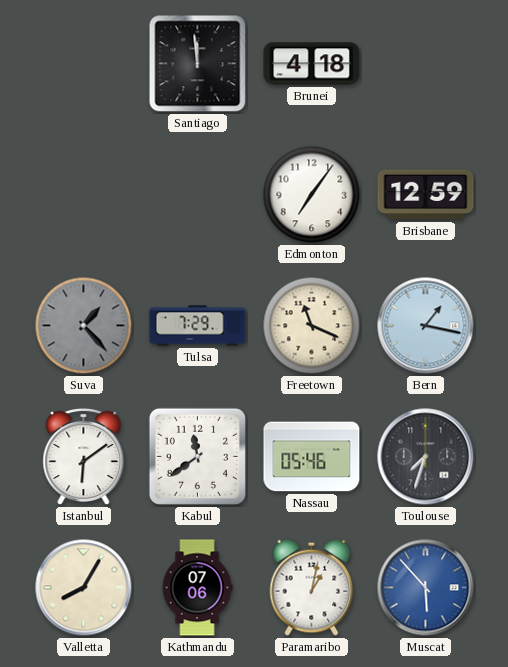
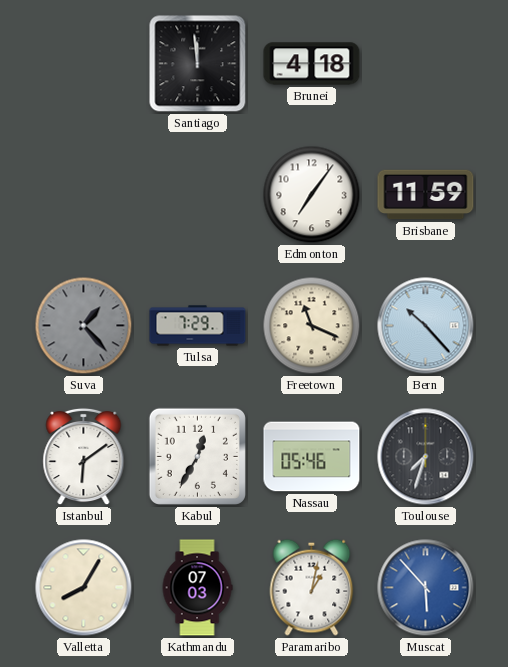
Brisbane: 12:59 -> 11:59
Bern: 1:17 -> 10:23
Kabul: 11:39 -> 12:35
Kathmandu: 07:06 -> 07:03
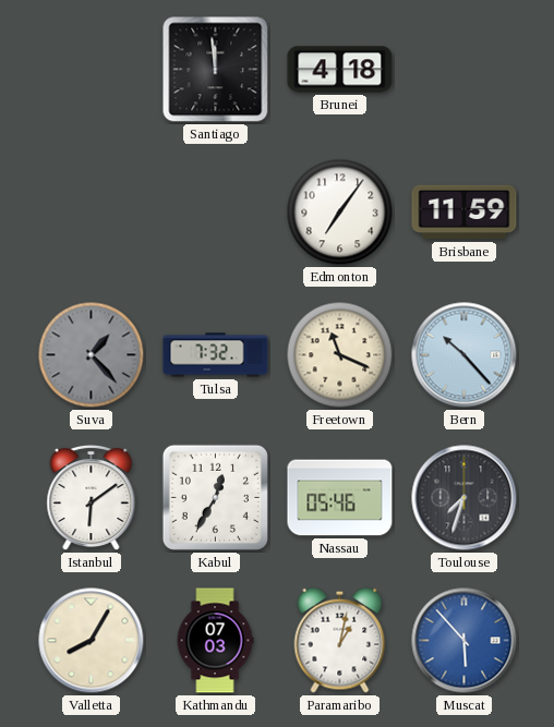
Tulsa: 7:29 -> 7:32
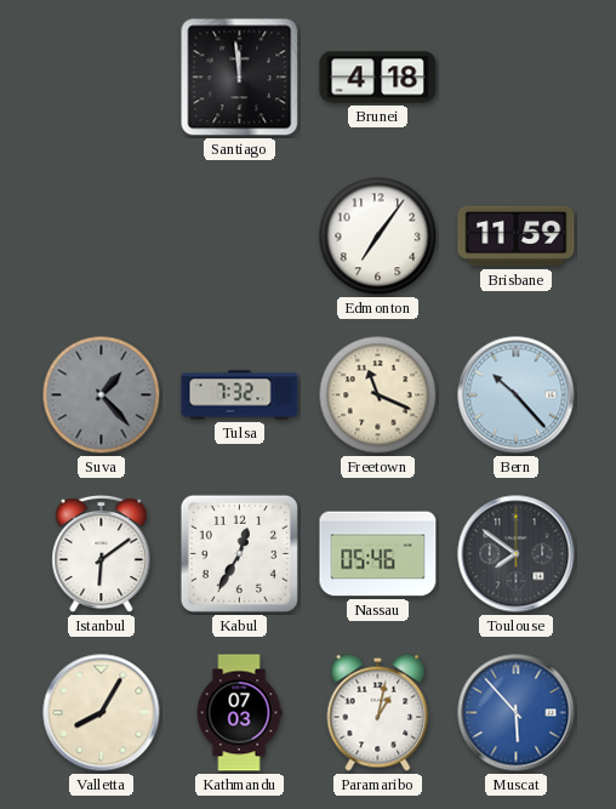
Toulouse: 7:33 -> 7:51
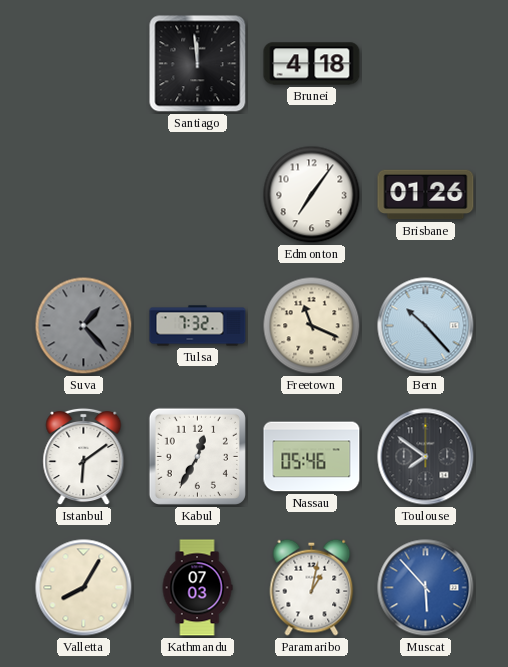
Brisbane: 11:59 -> 01:26
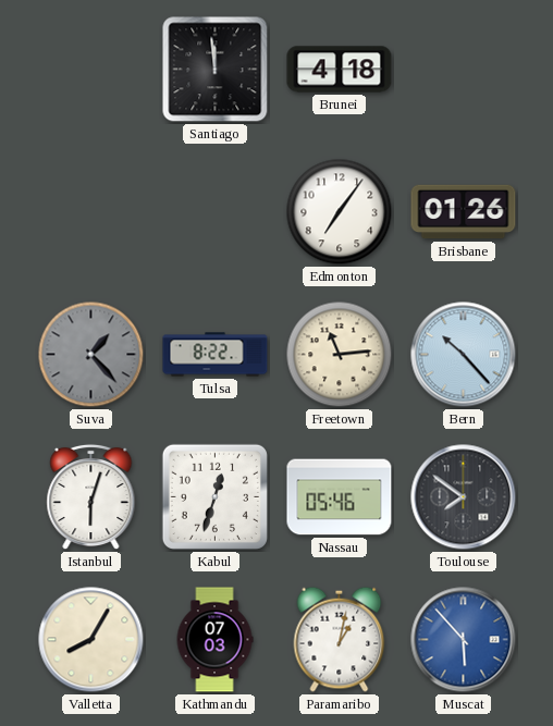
Tulsa: 7:32 -> 8:22
Freetown: 11:19 -> 11:14
Istanbul: 6:09 -> 6:03
Kabul: 12:35 -> 12:33
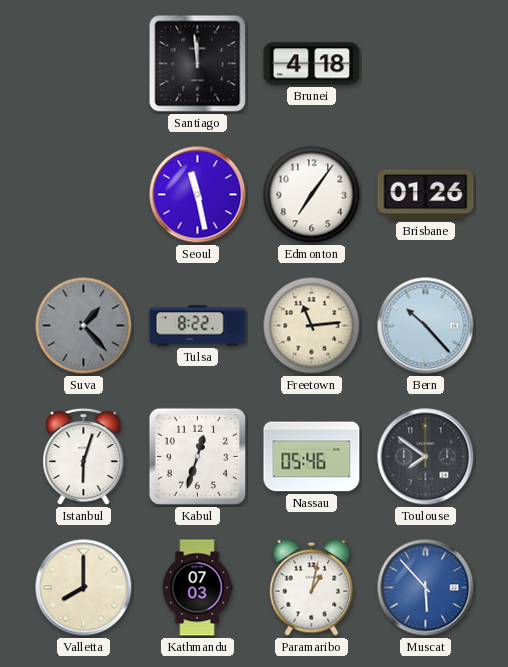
Seoul: none -> 11:28
Valletta: 8:05 -> 8:00
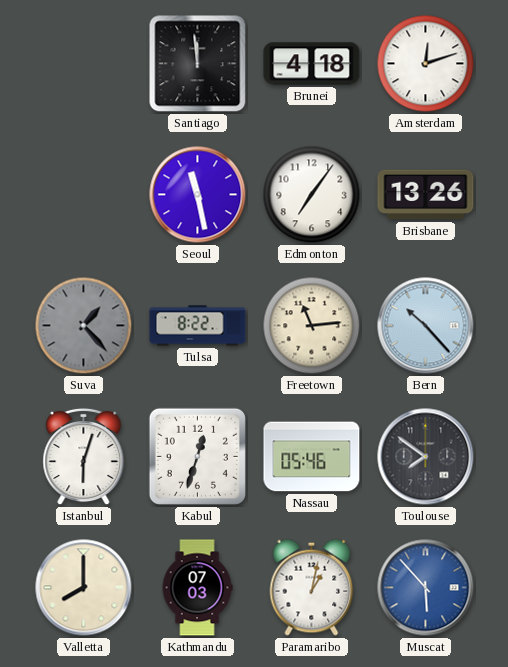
Amsterdam: none -> 12:12
Brisbane: 01:26 -> 13:26
